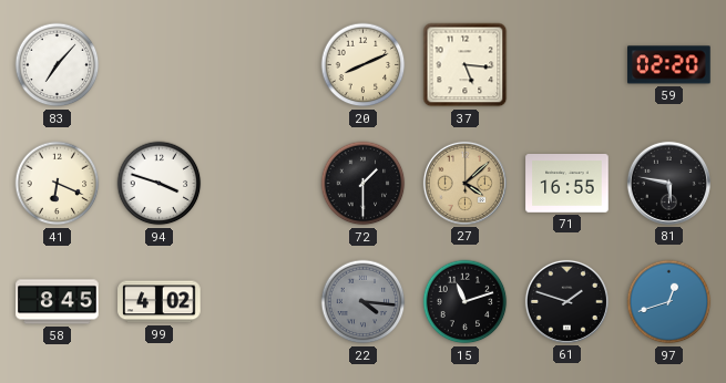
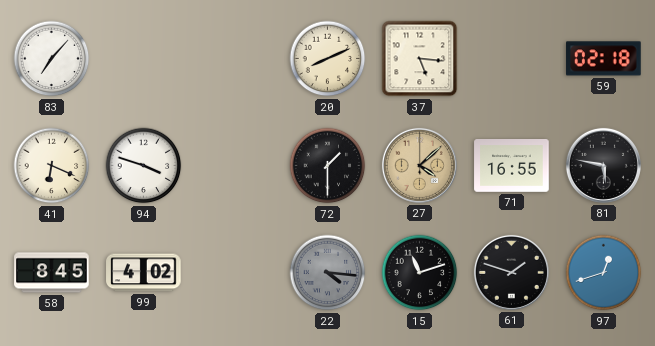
59: 02:20 -> 02:18
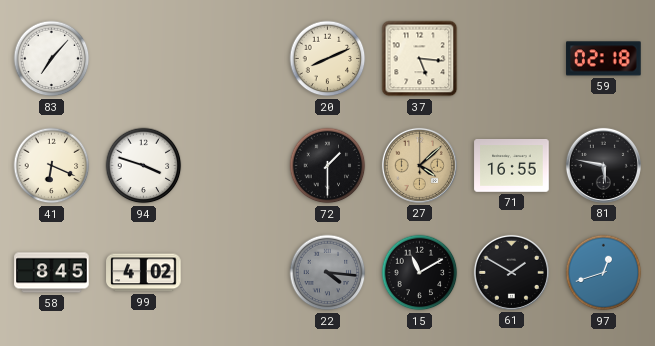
15: 11:12 -> 11:10
61: 1:48 -> 1:50
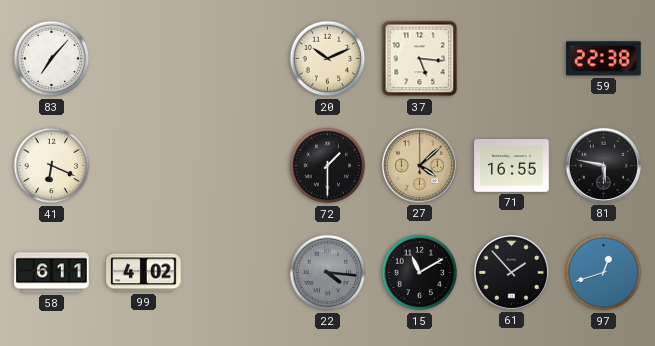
20: 8:11 -> 10:11
59: 02:18 -> 22:38
94: 3:48 -> none
58: 8:45 -> 6:11
61: 1:50 -> 1:53
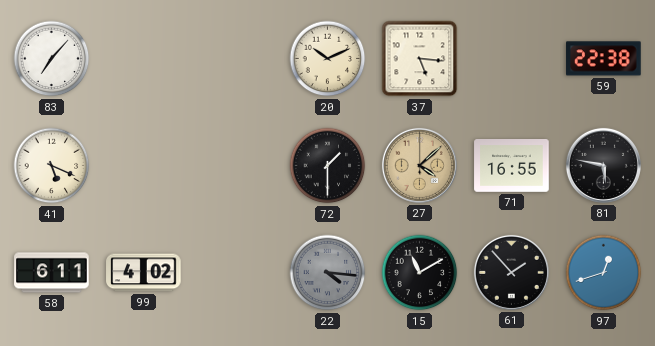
41: 6:19 -> 5:19
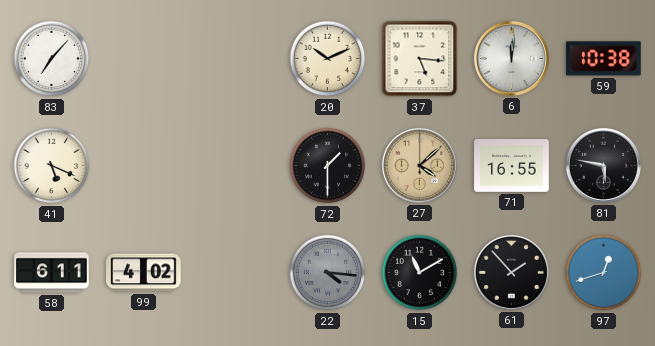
6: none -> 12:01
59: 22:38 -> 10:38
